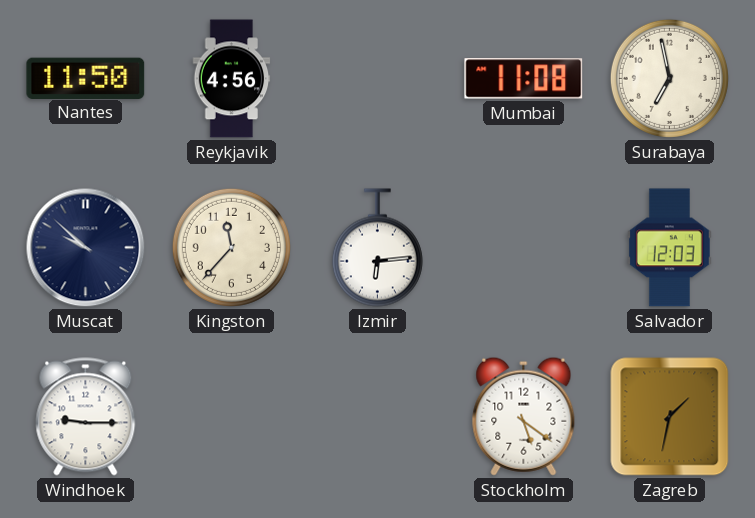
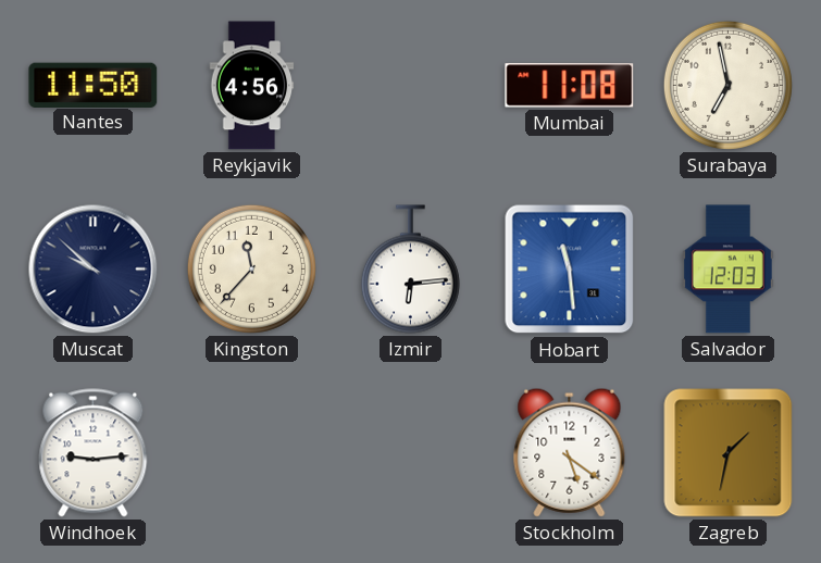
Hobart: none -> 11:29
Windhoek: 9:15 -> 9:14
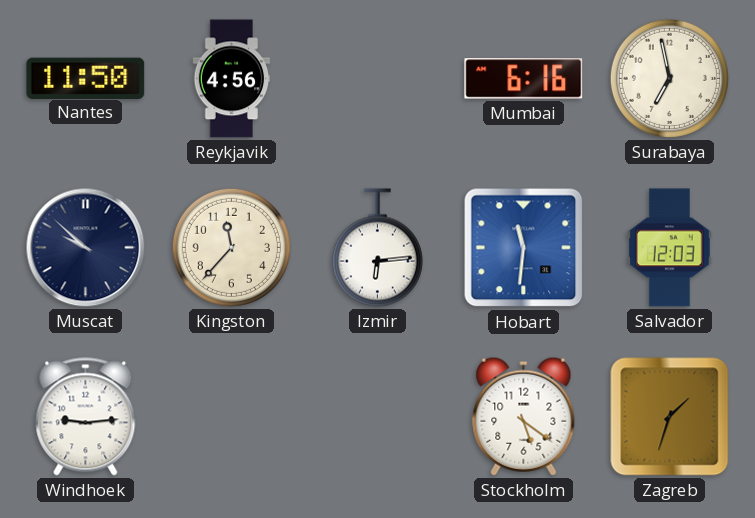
Mumbai: 11:08 -> 6:16
Hobart: 11:29 -> 11:31
Zagreb: 1:32 -> 1:33
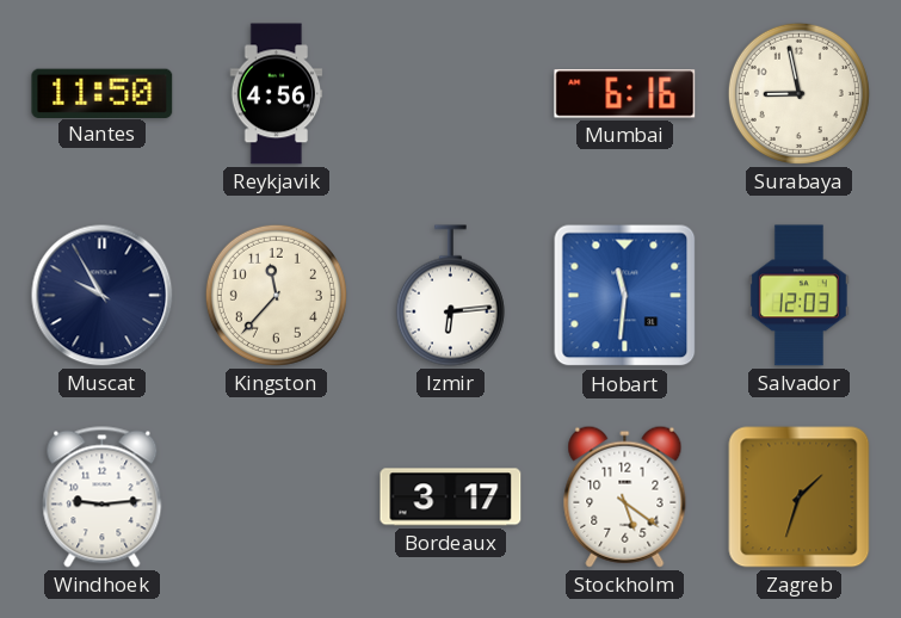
Surabaya: 6:58 -> 8:58
Muscat: 9:52 -> 9:55
Bordeaux: none -> 3:17
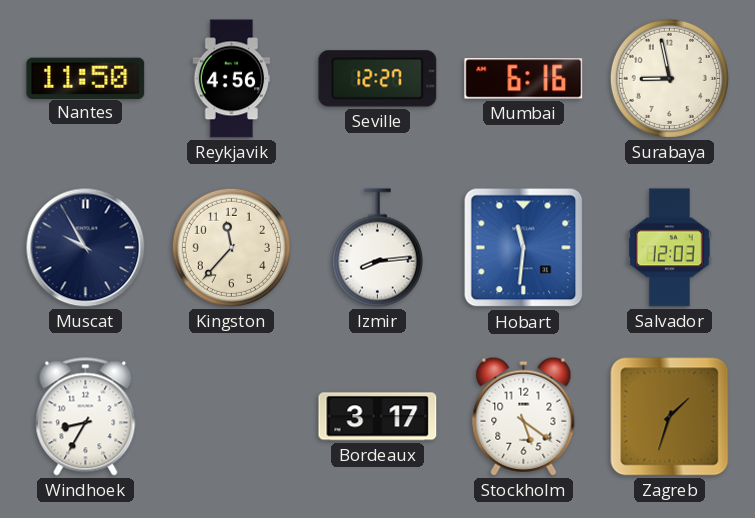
Seville: none -> 12:27
Izmir: 6:14 -> 8:14
Windhoek: 9:14 -> 8:35
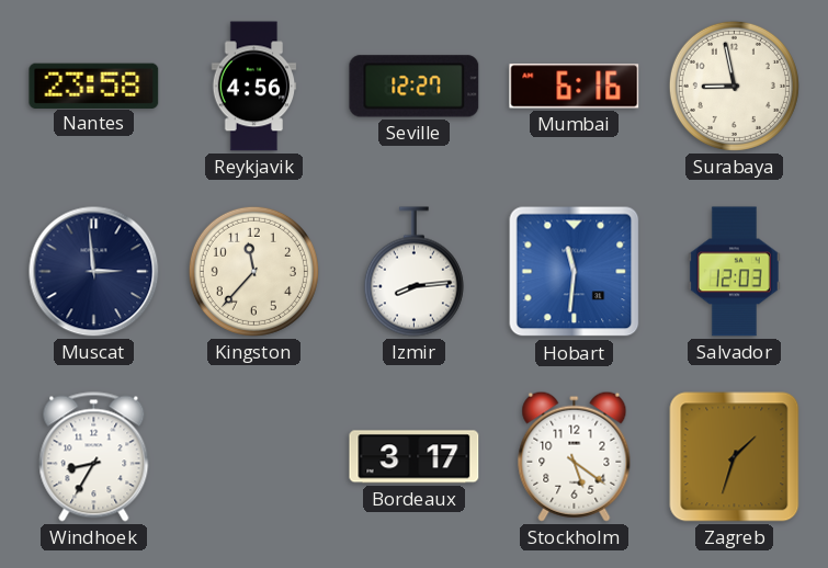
Nantes: 11:50 -> 23:58
Muscat: 9:55 -> 2:59
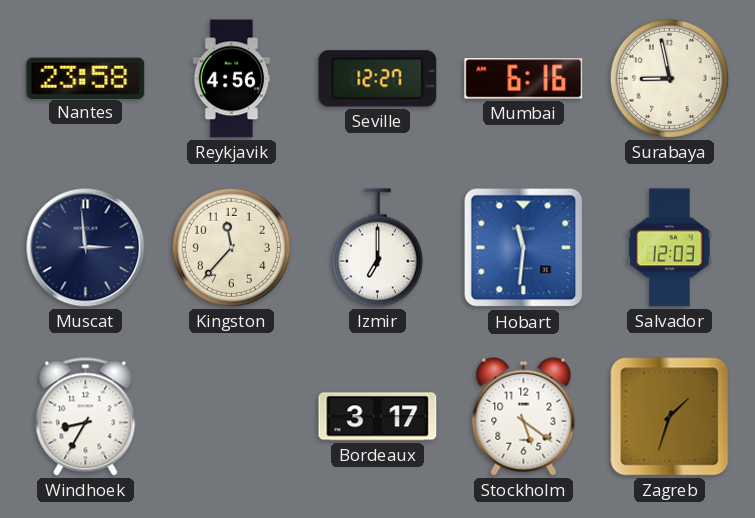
Izmir: 8:14 -> 7:00
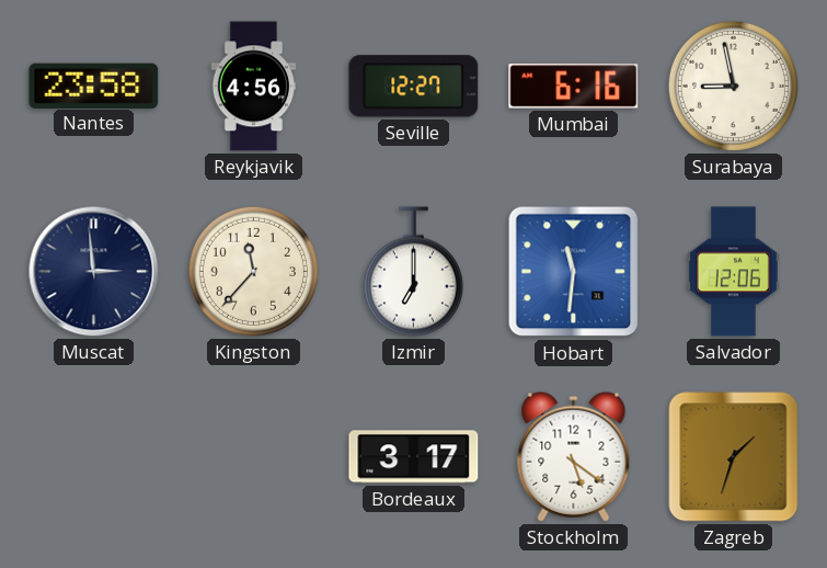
Salvador: 12:03 -> 12:06
Windhoek: 8:35 -> none
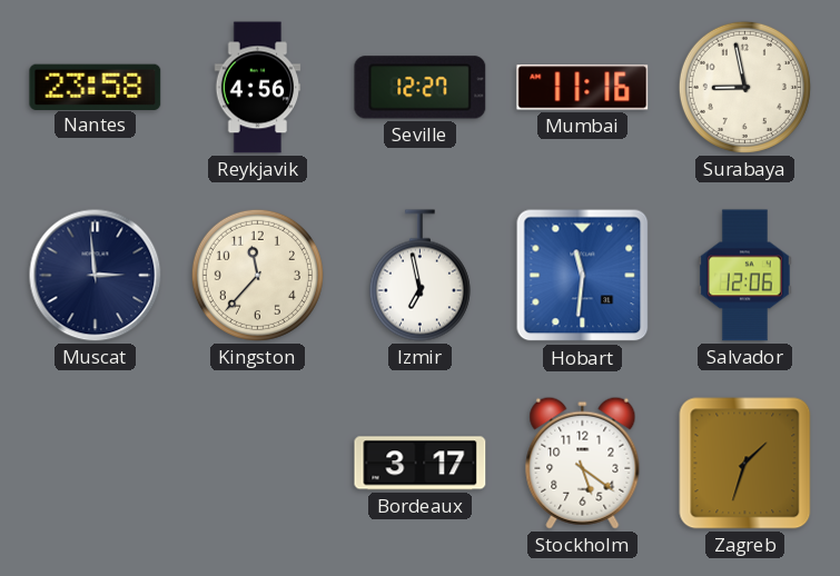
Mumbai: 6:16 -> 11:16
Izmir: 7:00 -> 6:58
